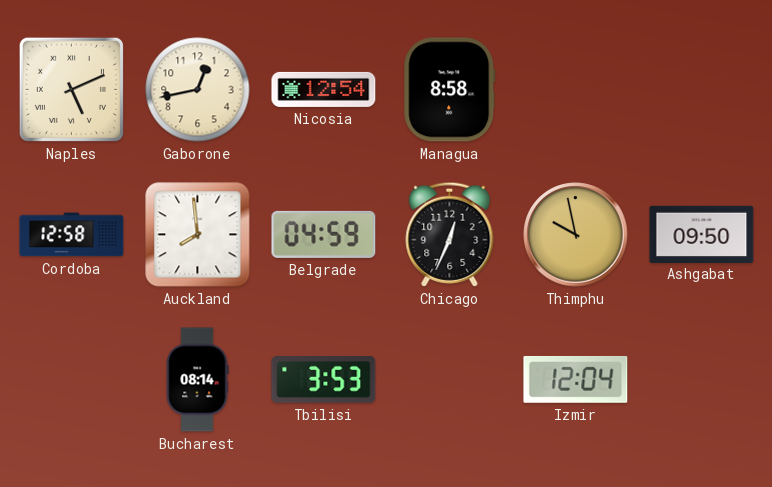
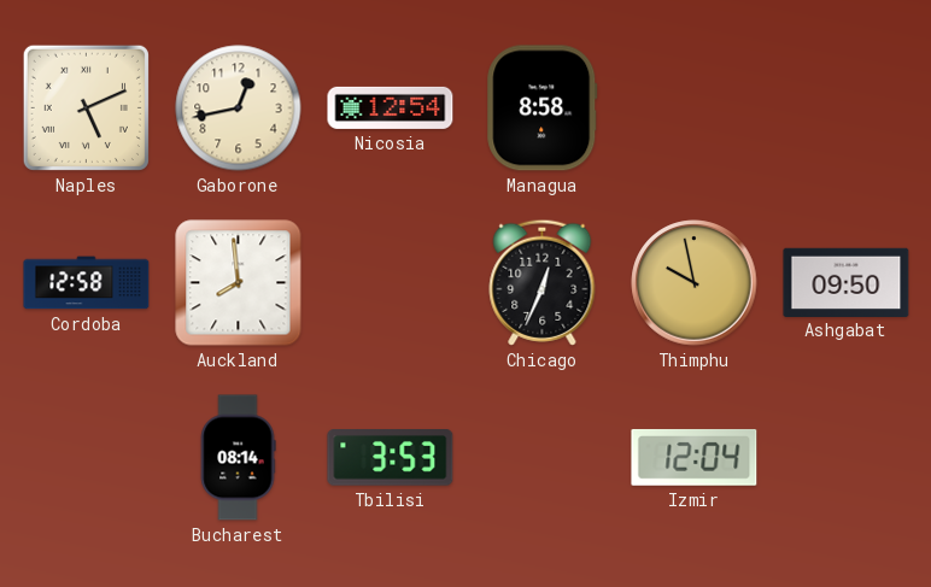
Belgrade: 04:59 -> none
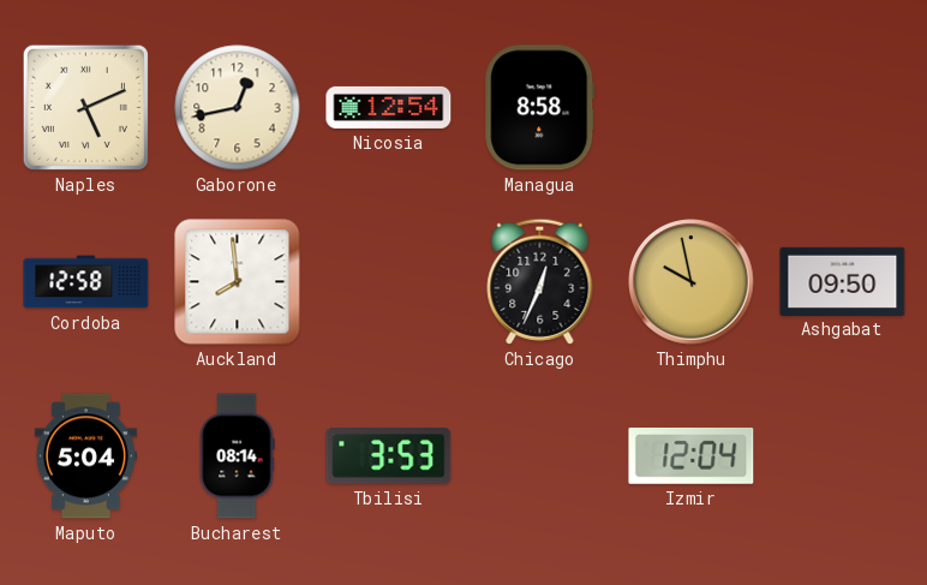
Maputo: none -> 5:04
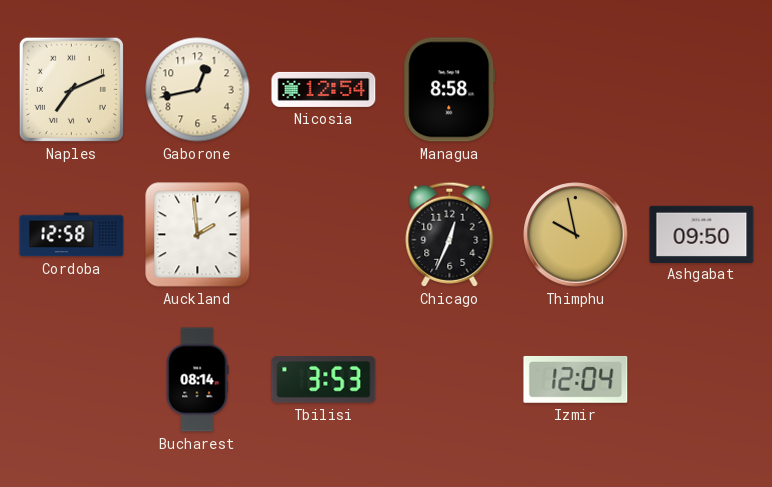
Naples: 5:11 -> 7:11
Auckland: 7:59 -> 1:59
Maputo: 5:04 -> none
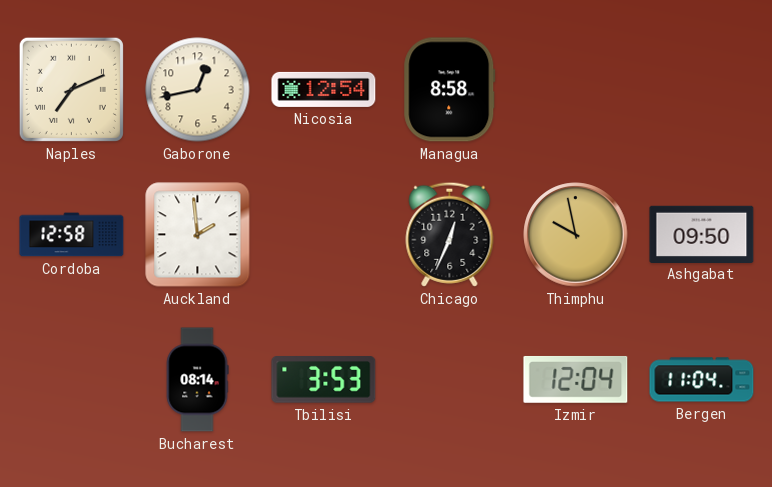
Bergen: none -> 11:04
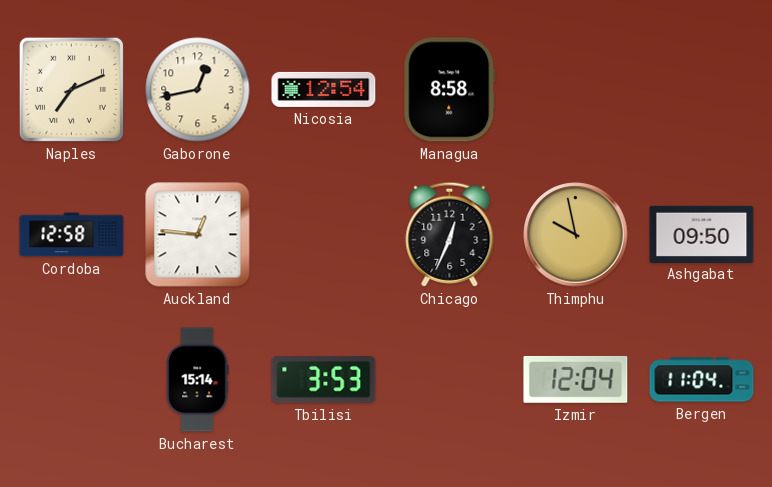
Auckland: 1:59 -> 12:46
Bucharest: 08:14 -> 15:14
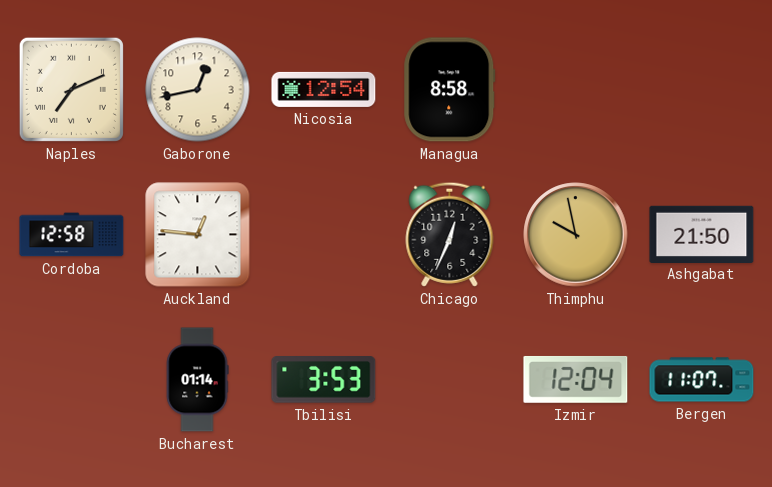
Ashgabat: 09:50 -> 21:50
Bucharest: 15:14 -> 01:14
Bergen: 11:04 -> 11:07
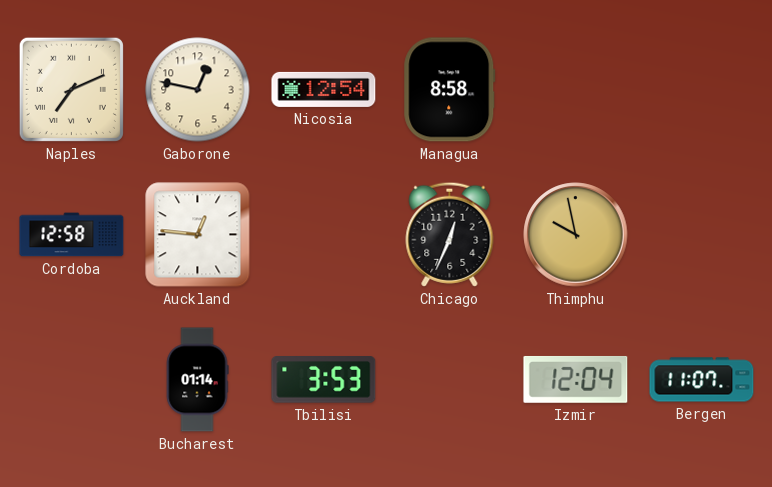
Gaborone: 12:43 -> 12:47
Ashgabat: 21:50 -> none
